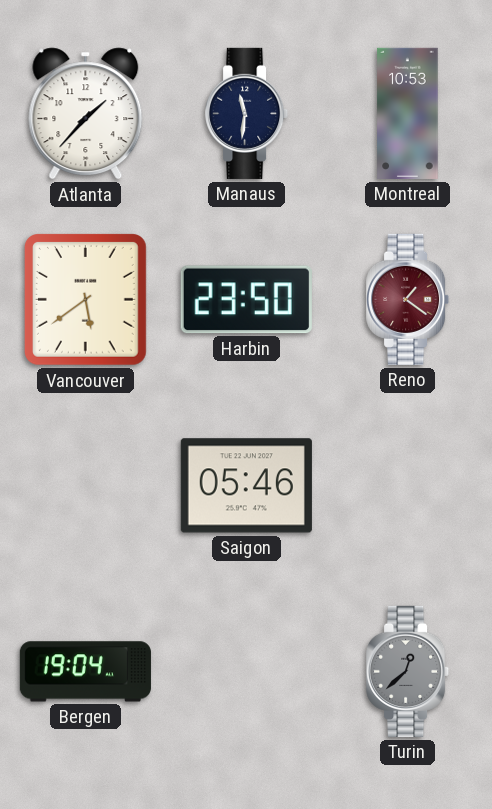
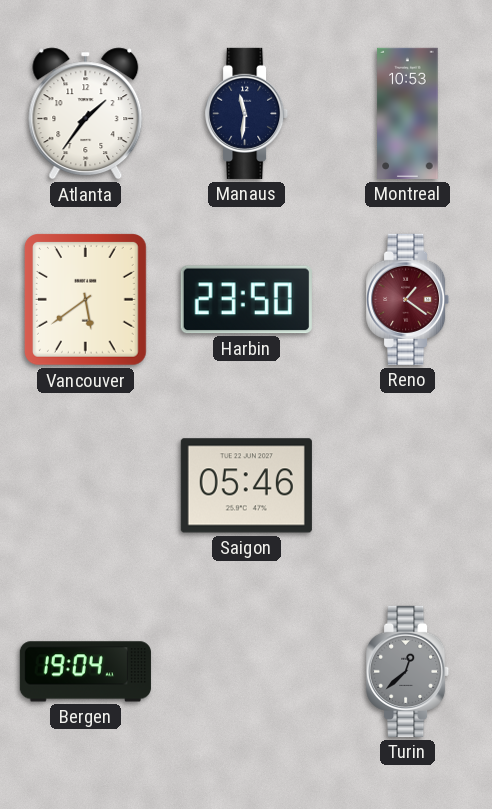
Atlanta: 1:37 -> 1:36
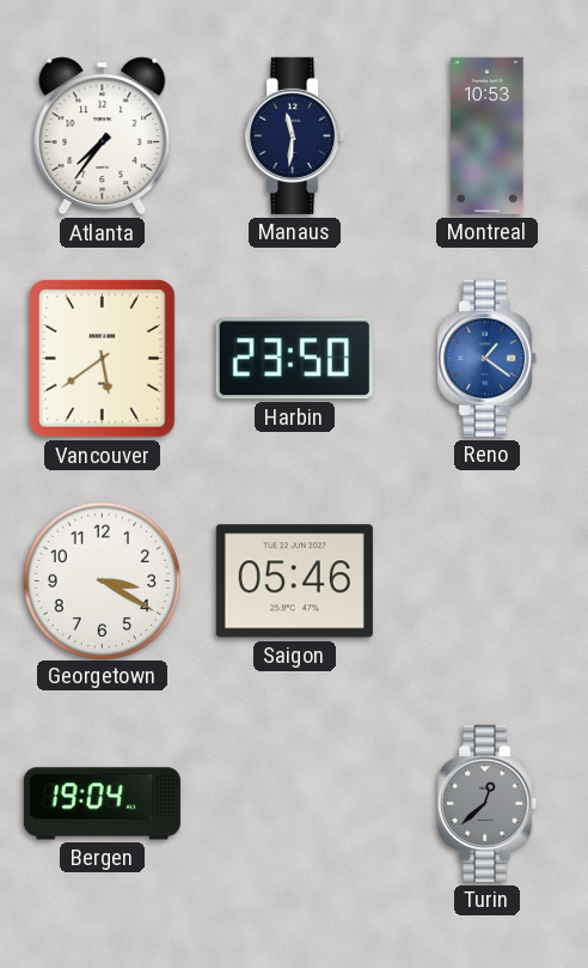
Atlanta: 1:36 -> 7:36
Reno dial: burgundy -> blue
Georgetown: none -> 3:20
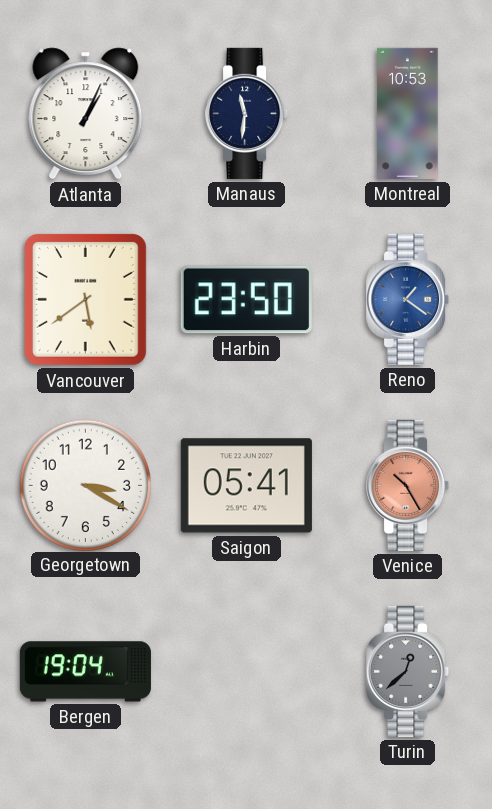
Atlanta: 7:36 -> 1:04
Saigon: 05:46 -> 05:41
Venice: none -> 10:25
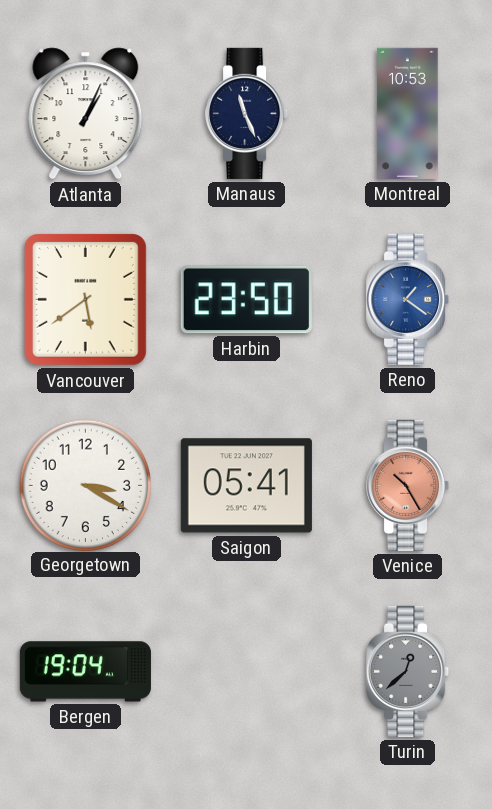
Manaus: 11:31 -> 11:26
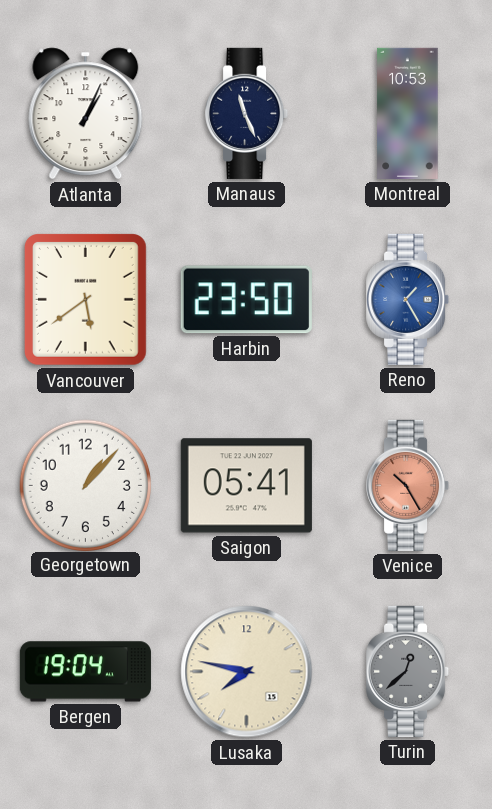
Reno: 1:21 -> 1:25
Georgetown: 3:20 -> 1:07
Lusaka: none -> 7:47
